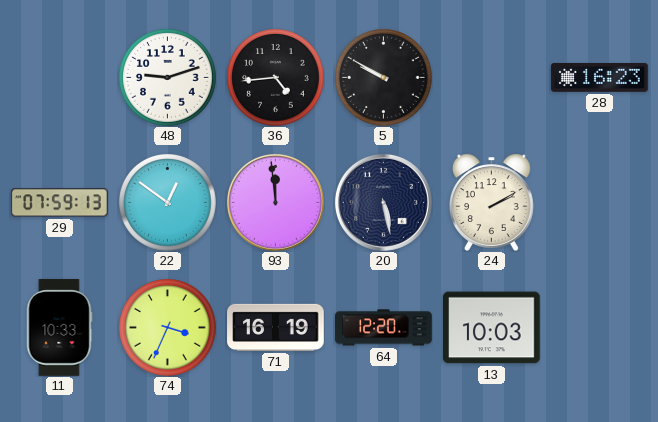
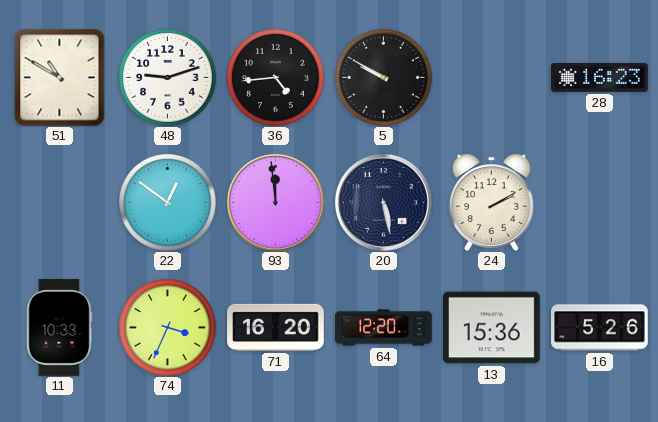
51: none -> 10:50
29: 07:59 -> none
71: 16:19 -> 16:20
13: 10:03 -> 15:36
16: none -> 5:26
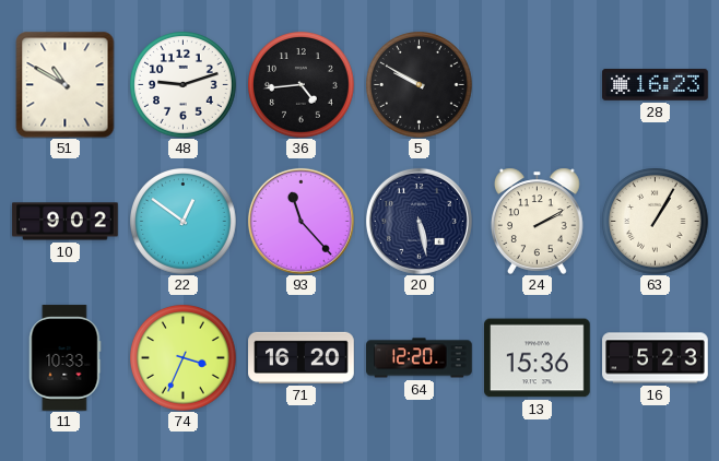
10: none -> 9:02
93: 11:59 -> 11:23
63: none -> 1:05
16: 5:26 -> 5:23
